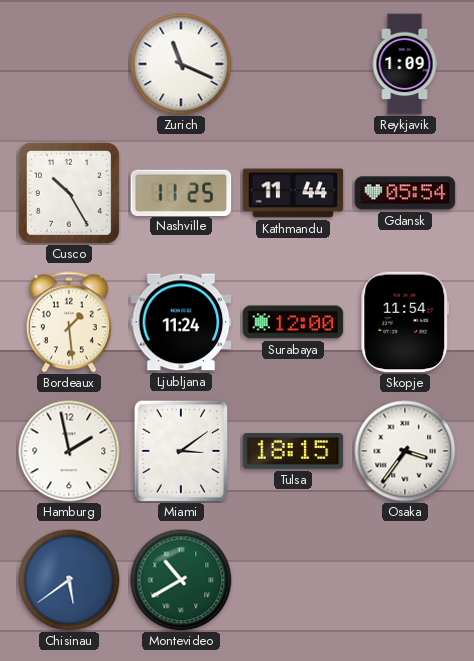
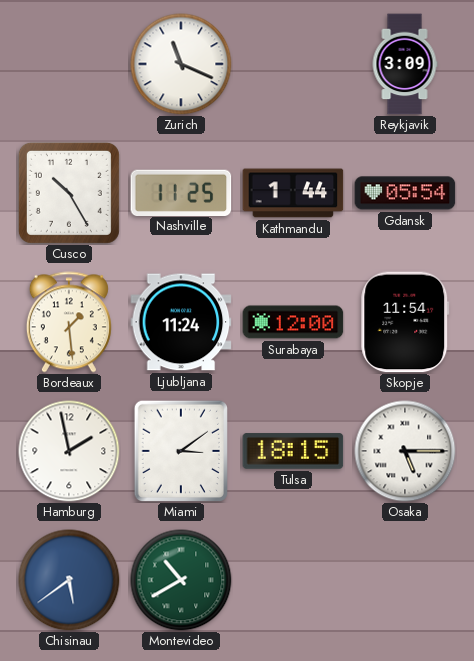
Reykjavik: 1:09 -> 3:09
Kathmandu: 11:44 -> 1:44
Osaka: 3:36 -> 5:15
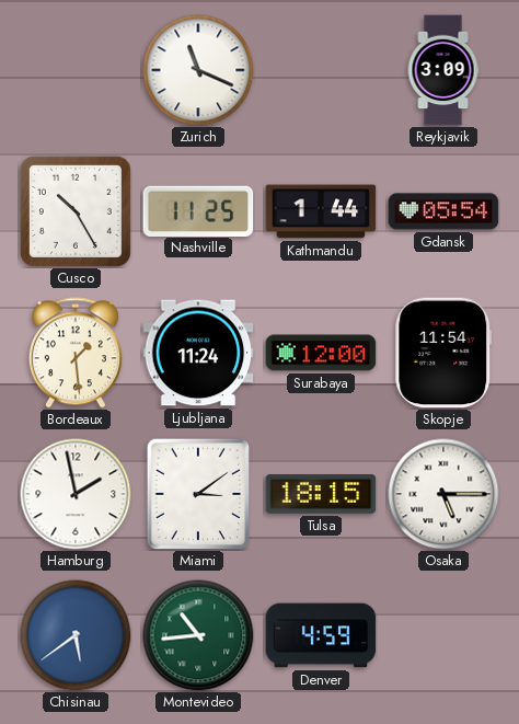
Montevideo: 10:40 -> 10:44
Denver: none -> 4:59
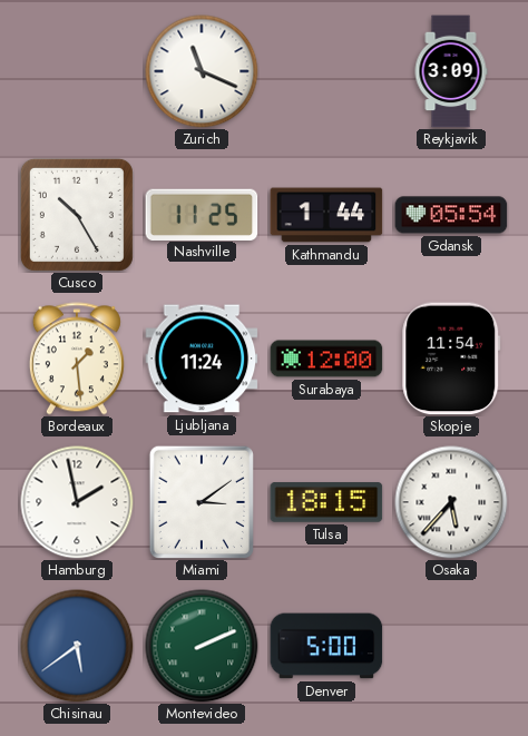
Osaka: 5:15 -> 5:37
Montevideo: 10:44 -> 2:11
Denver: 4:59 -> 5:00
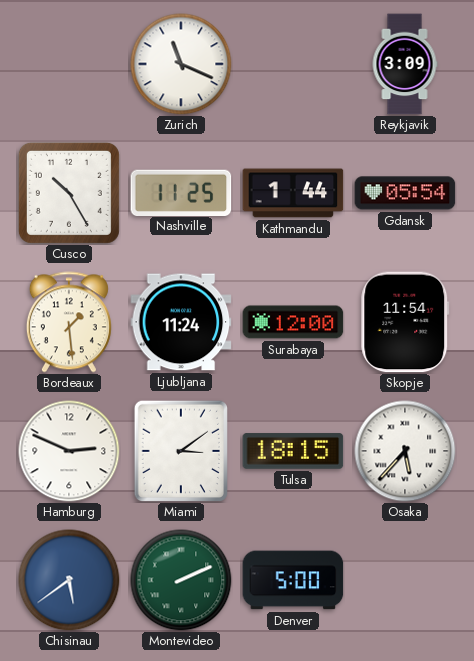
Hamburg: 1:58 -> 2:49
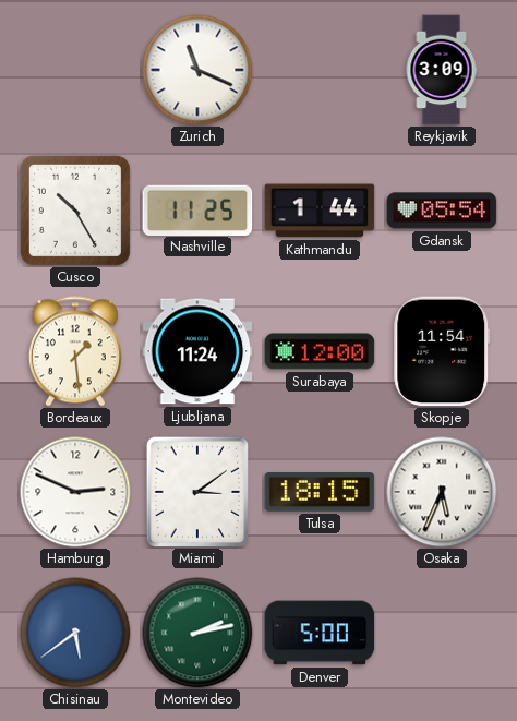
Osaka: 5:37 -> 5:34
Montevideo: 2:11 -> 2:13
